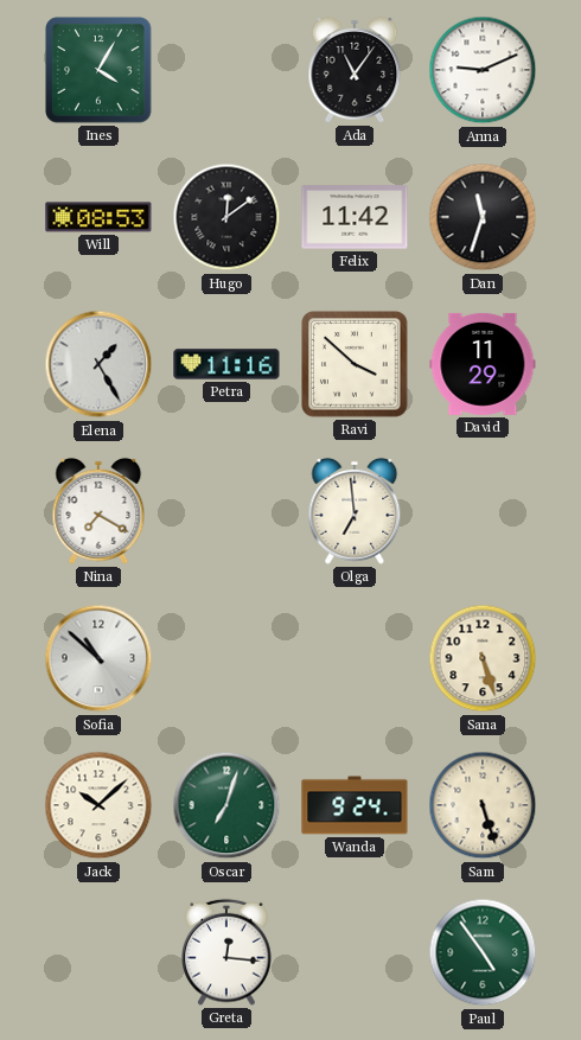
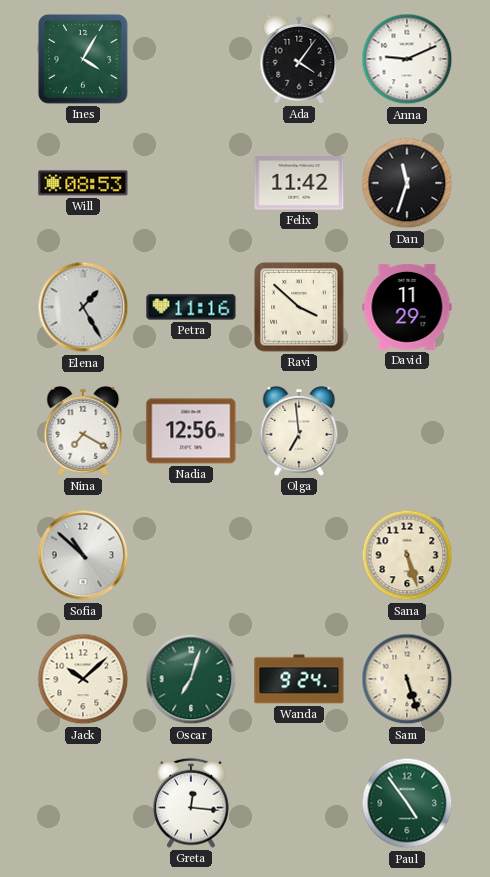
Ada: 11:06 -> 4:06
Hugo: 12:09 -> none
Nadia: none -> 12:56
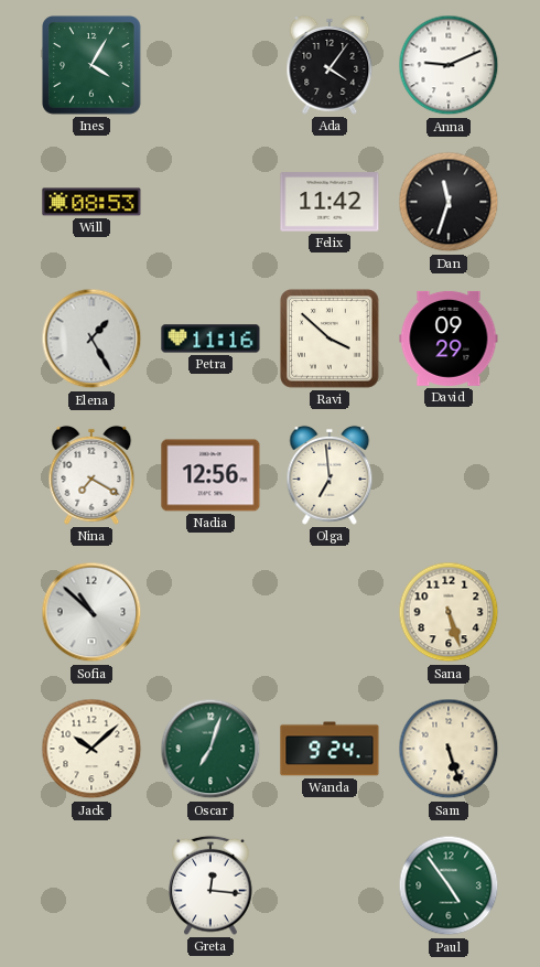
David: 11:29 -> 09:29
